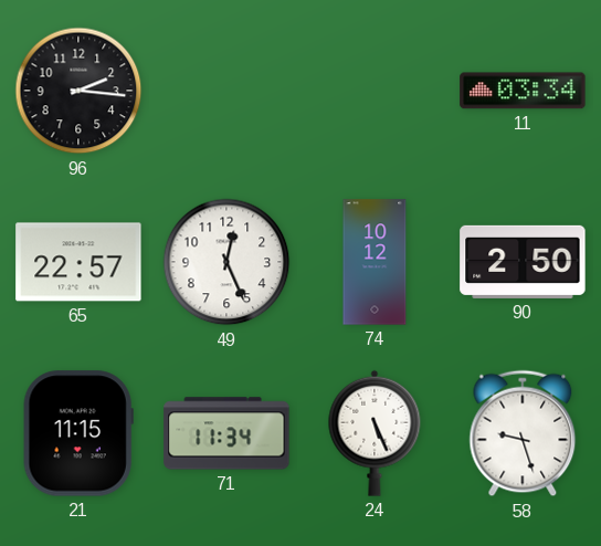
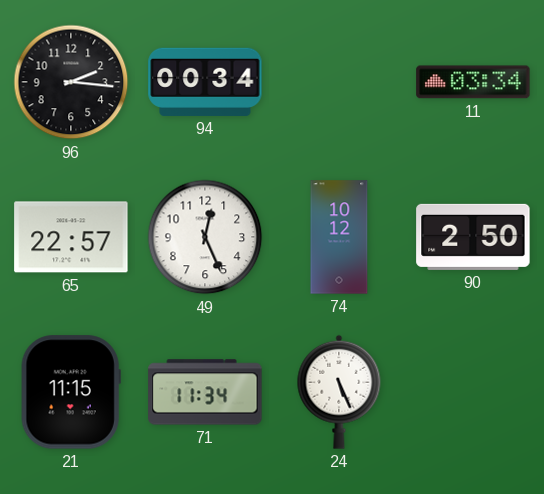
94: none -> 00:34
58: 9:27 -> none
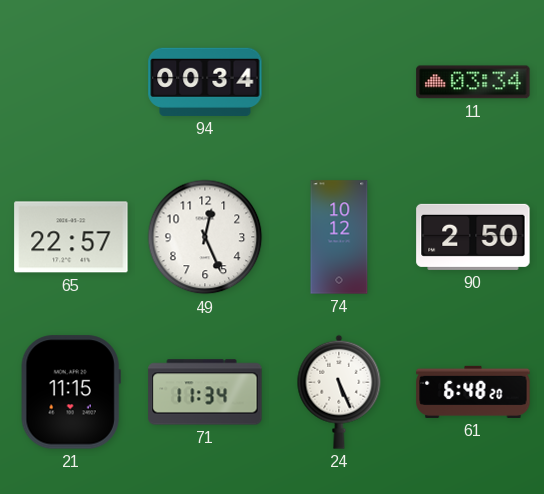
96: 2:16 -> none
61: none -> 6:48
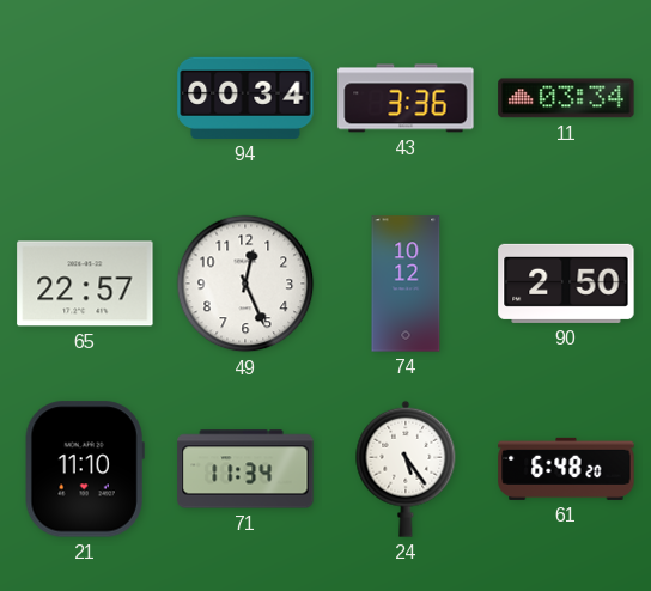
43: none -> 3:36
21: 11:15 -> 11:10
24: 5:26 -> 5:24
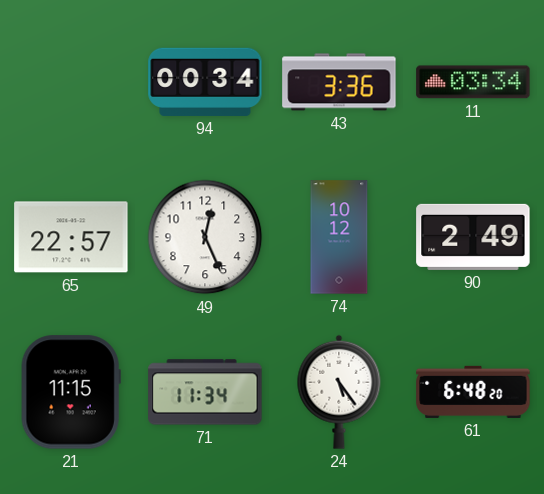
90: 2:50 -> 2:49
21: 11:10 -> 11:15
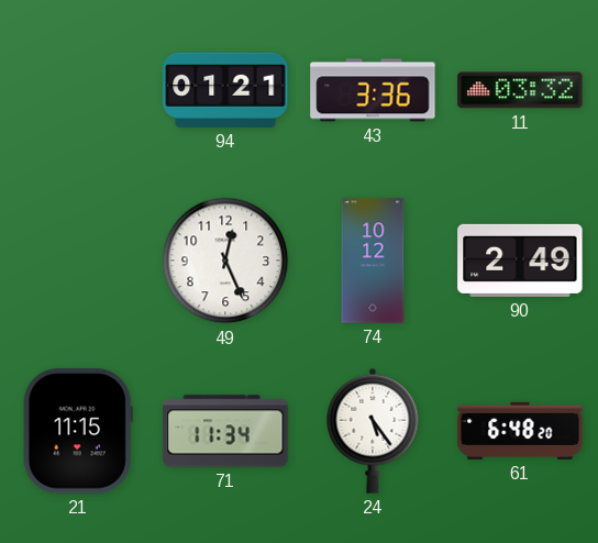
94: 00:34 -> 01:21
11: 03:34 -> 03:32
65: 22:57 -> none
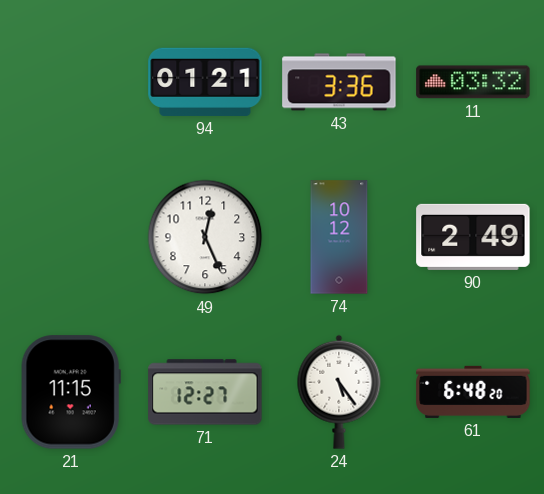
71: 11:34 -> 12:27
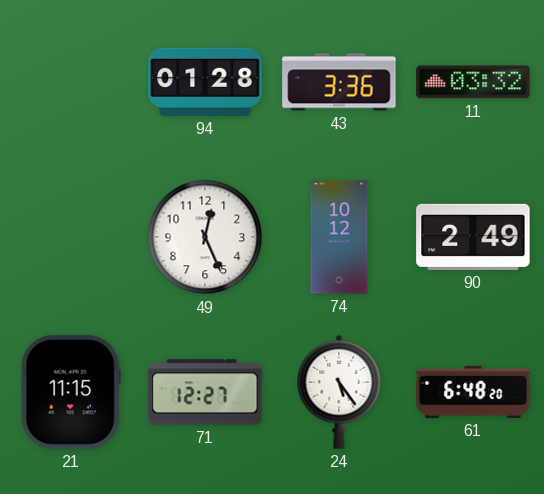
94: 01:21 -> 01:28
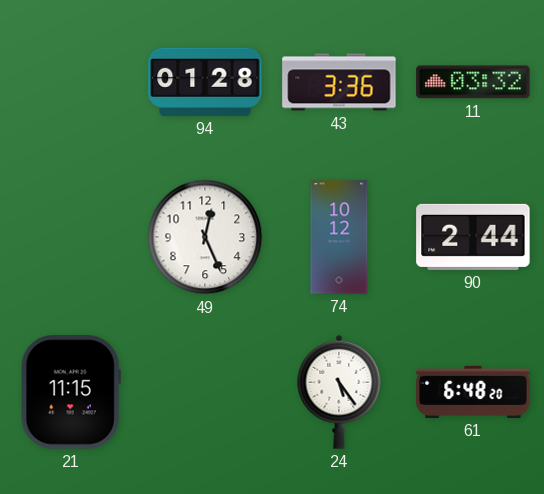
90: 2:49 -> 2:44
71: 12:27 -> none
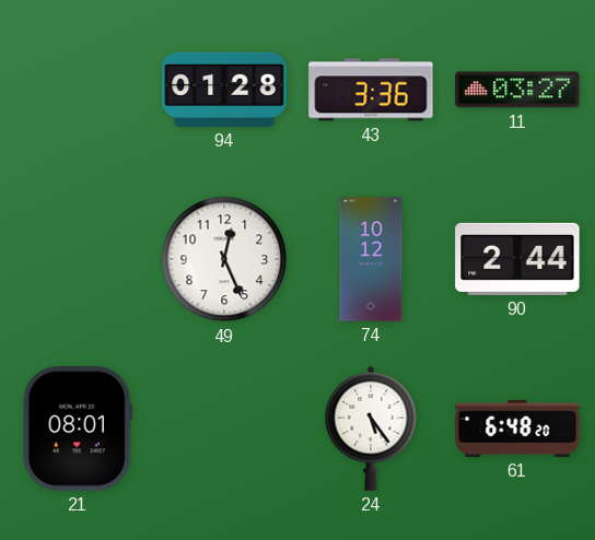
11: 03:32 -> 03:27
21: 11:15 -> 08:01
